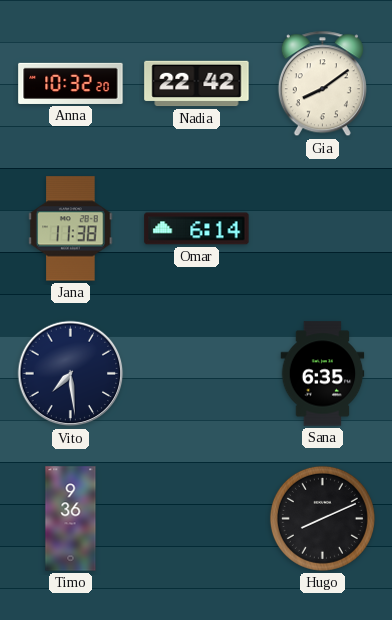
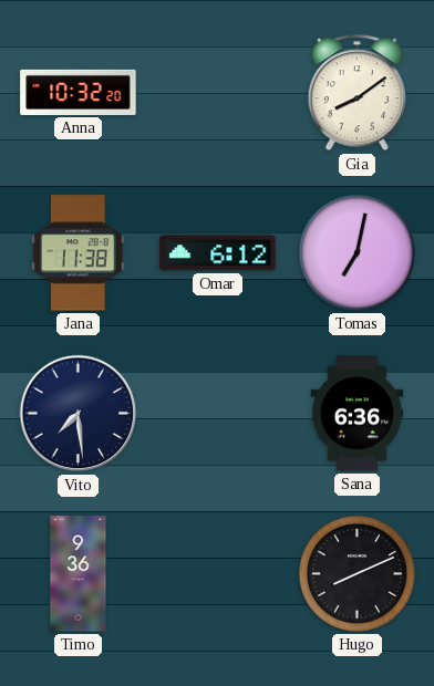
Nadia: 22:42 -> none
Omar: 6:14 -> 6:12
Tomas: none -> 7:02
Sana: 6:35 -> 6:36
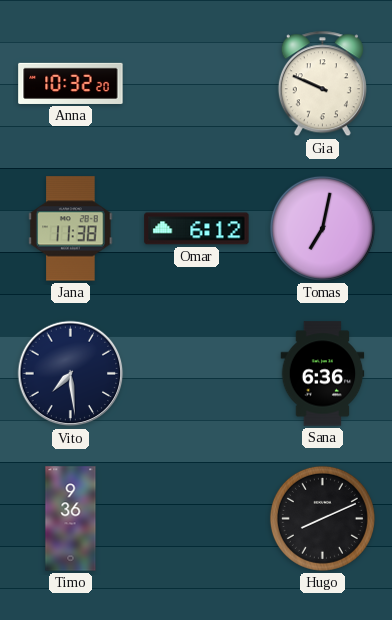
Gia: 8:09 -> 9:49
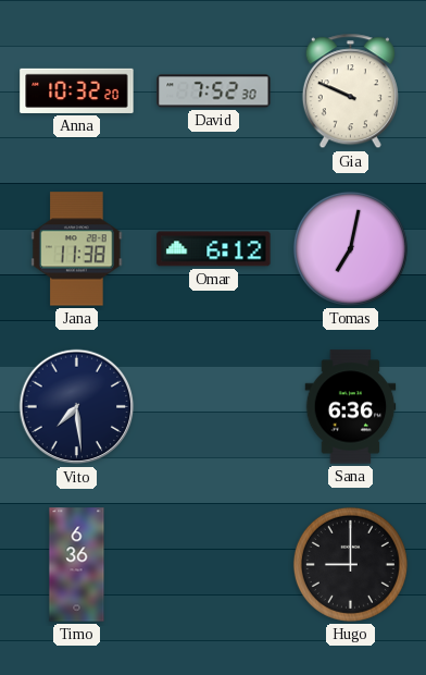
David: none -> 7:52
Timo: 9:36 -> 6:36
Hugo: 8:11 -> 9:00
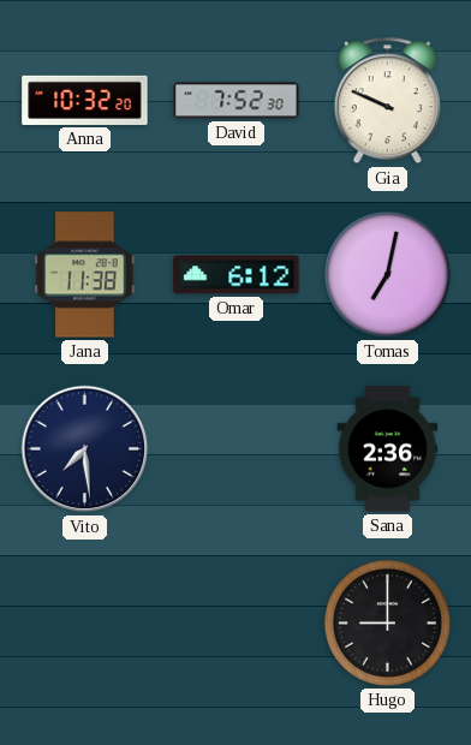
Sana: 6:36 -> 2:36
Timo: 6:36 -> none
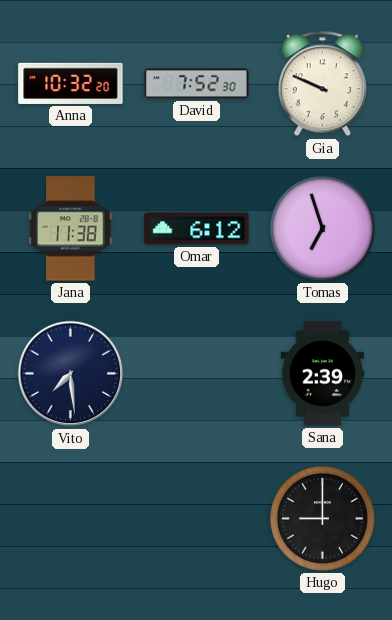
Tomas: 7:02 -> 6:57
Sana: 2:36 -> 2:39
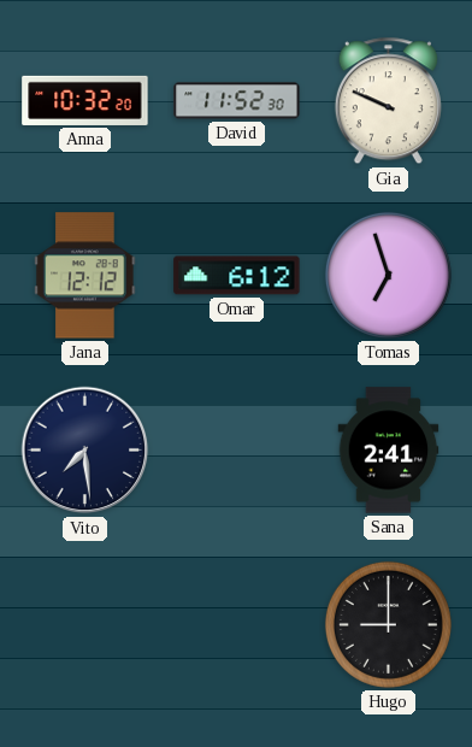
David: 7:52 -> 11:52
Jana: 11:38 -> 12:12
Sana: 2:39 -> 2:41
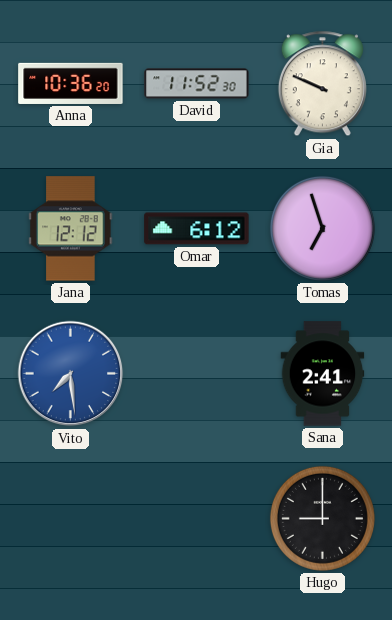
Anna: 10:32 -> 10:36
Vito dial: navy -> blue
